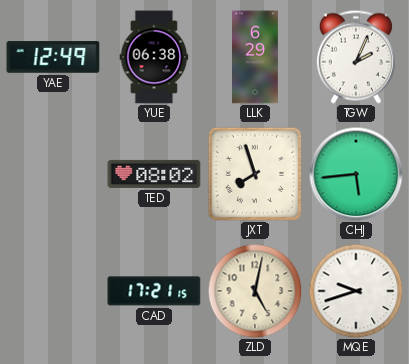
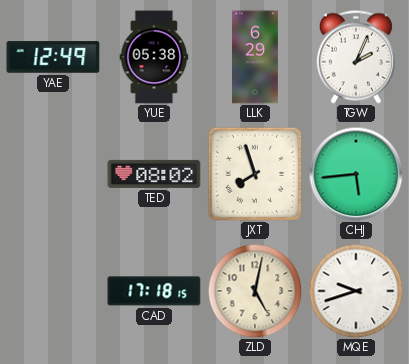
YUE: 06:38 -> 05:38
CAD: 17:21 -> 17:18
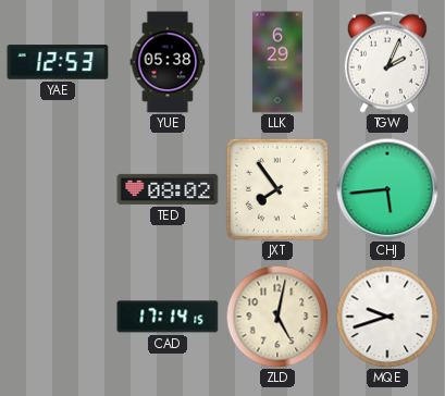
YAE: 12:49 -> 12:53
JXT: 7:57 -> 7:54
CAD: 17:18 -> 17:14
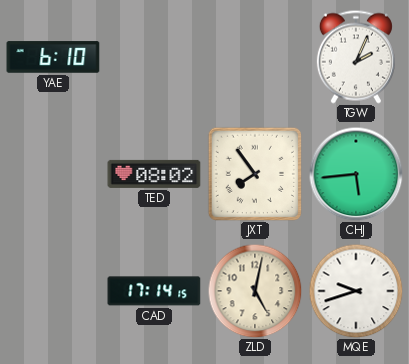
YAE: 12:53 -> 6:10
YUE: 05:38 -> none
LLK: 6:29 -> none
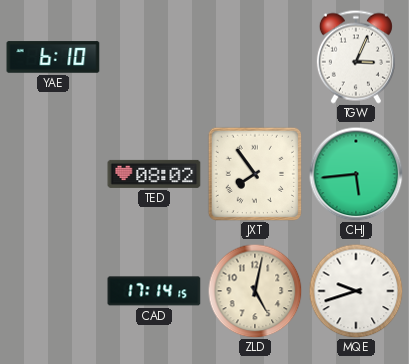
TGW: 2:04 -> 3:04
